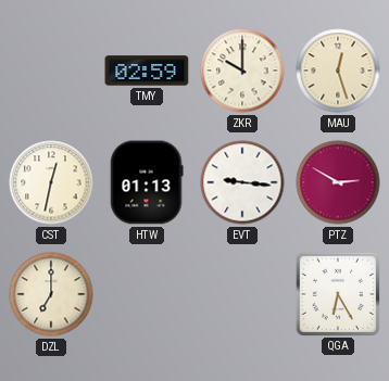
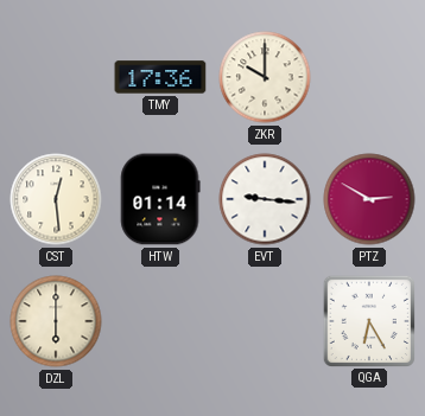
TMY: 02:59 -> 17:36
MAU: 12:27 -> none
CST: 12:32 -> 12:29
HTW: 01:13 -> 01:14
DZL: 7:00 -> 6:00
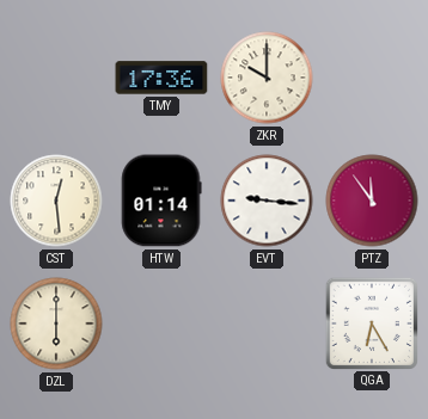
PTZ: 2:50 -> 11:54
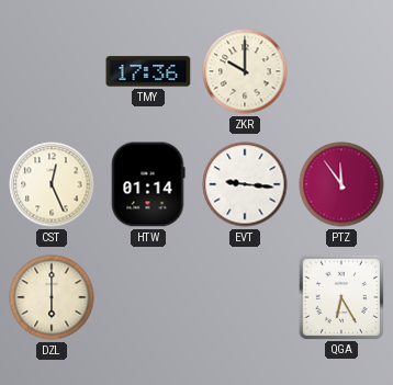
CST: 12:29 -> 12:26
